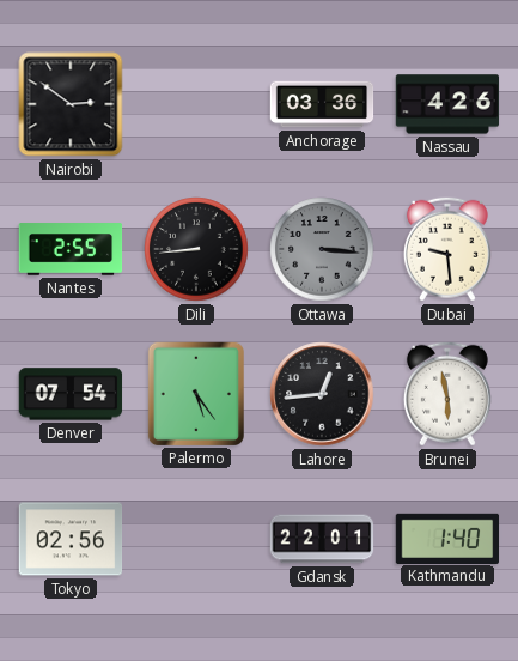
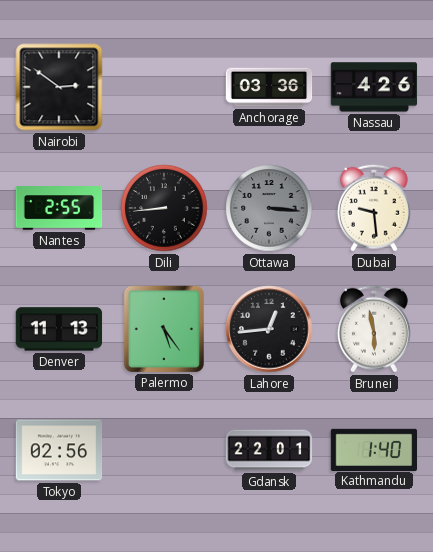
Denver: 07:54 -> 11:13
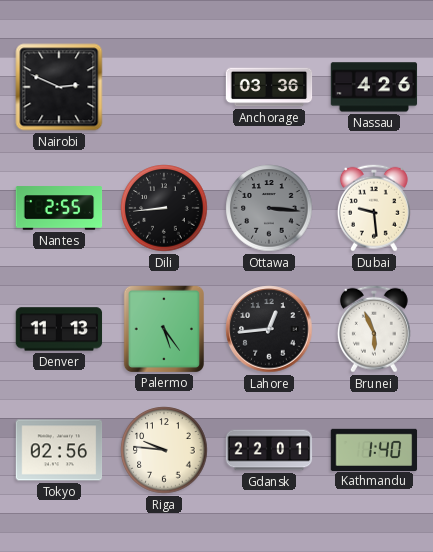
Nairobi: 2:51 -> 2:49
Brunei: 5:58 -> 5:56
Riga: none -> 9:46
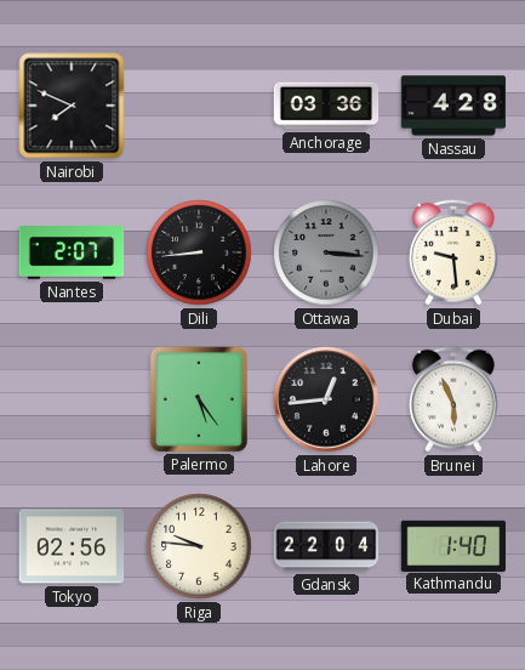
Nairobi: 2:49 -> 7:49
Nassau: 4:26 -> 4:28
Nantes: 2:55 -> 2:07
Denver: 11:13 -> none
Gdansk: 22:01 -> 22:04
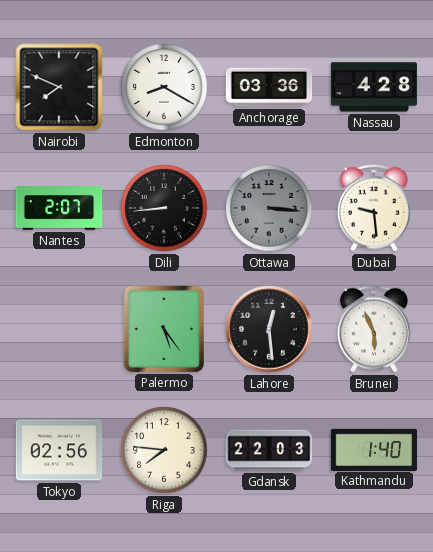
Edmonton: none -> 8:20
Lahore: 12:44 -> 12:29
Riga: 9:46 -> 7:46
Gdansk: 22:04 -> 22:03
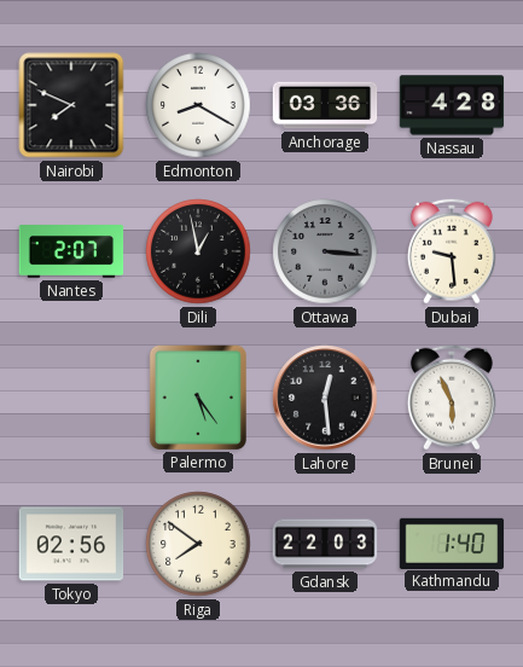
Dili: 8:44 -> 12:58
Riga: 7:46 -> 7:51
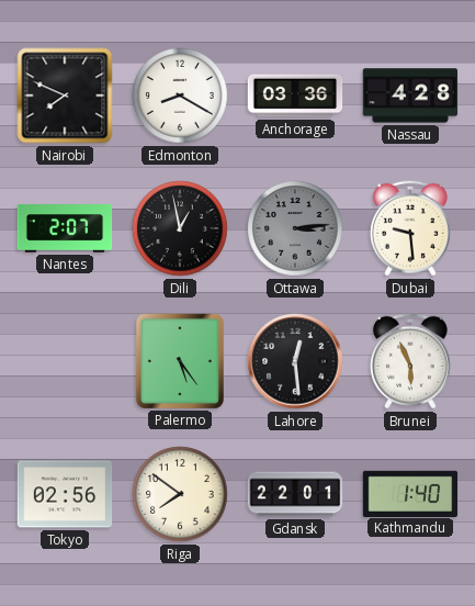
Ottawa: 3:16 -> 3:14
Gdansk: 22:03 -> 22:01
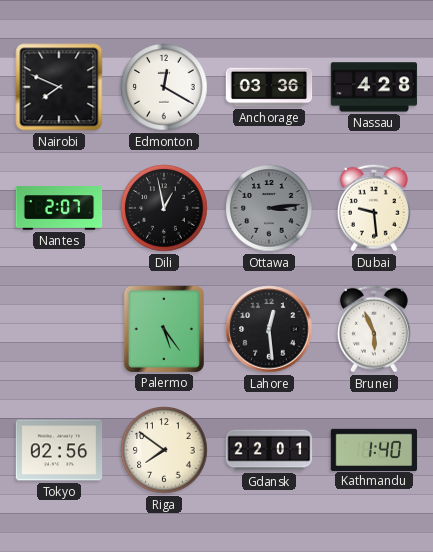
Edmonton: 8:20 -> 12:20
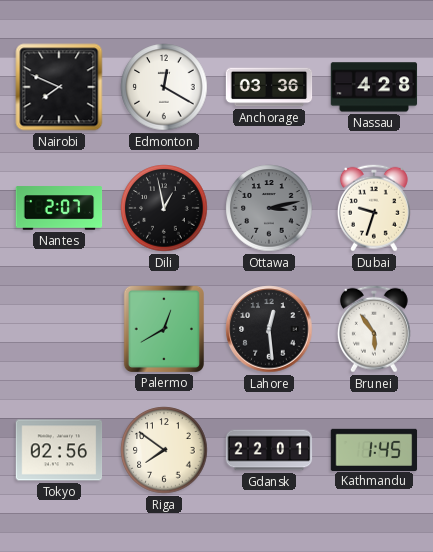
Ottawa: 3:14 -> 3:13
Dubai: 9:29 -> 9:33
Palermo: 5:24 -> 12:40
Brunei: 5:56 -> 5:54
Kathmandu: 1:40 -> 1:45
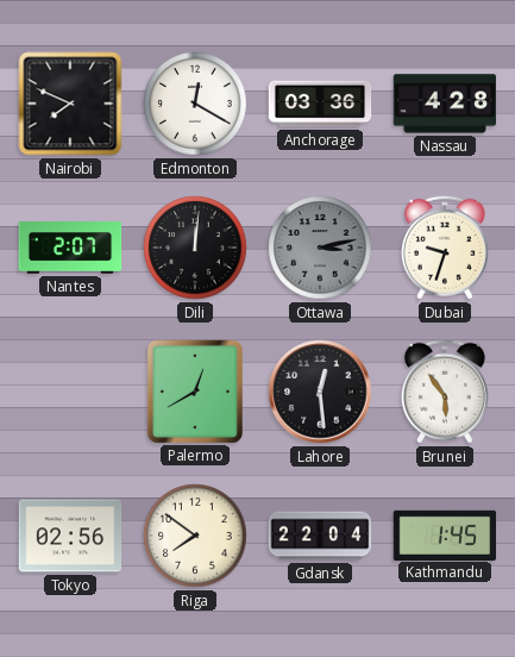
Dili: 12:58 -> 12:01
Gdansk: 22:01 -> 22:04
